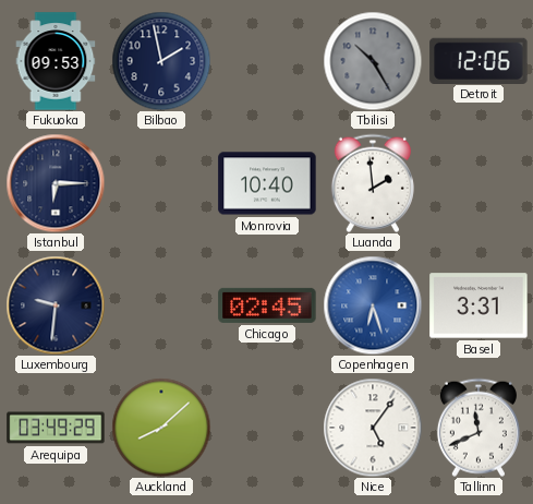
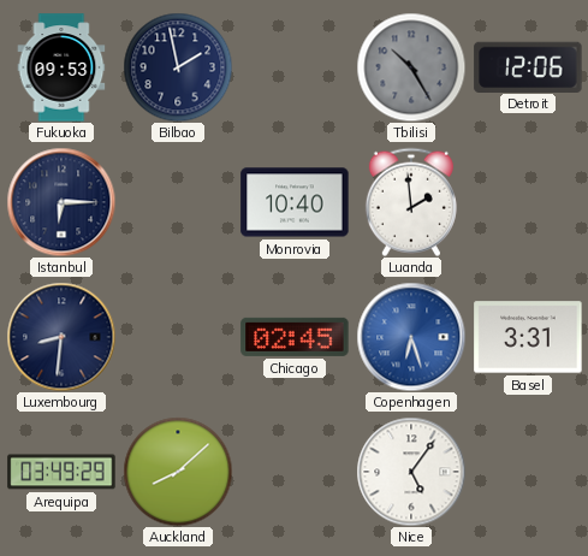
Luxembourg: 9:31 -> 8:31
Tallinn: 11:41 -> none
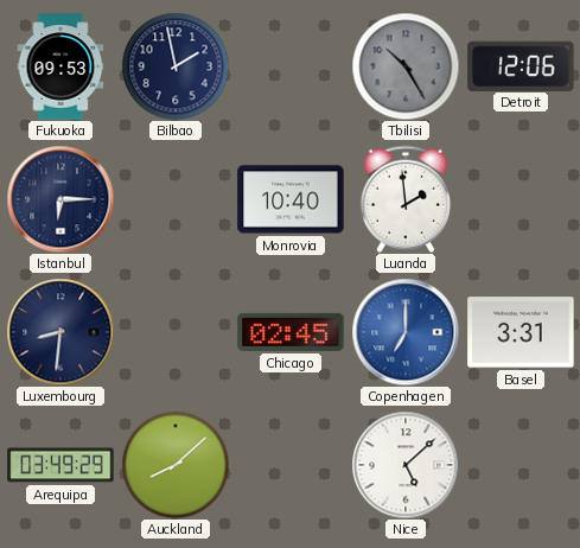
Copenhagen: 6:27 -> 7:00
Nice: 5:06 -> 5:08
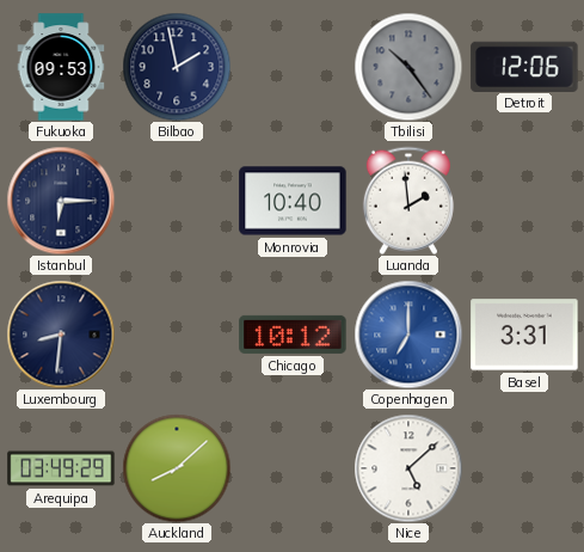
Tbilisi: 10:25 -> 10:24
Chicago: 02:45 -> 10:12
